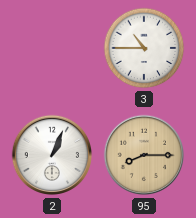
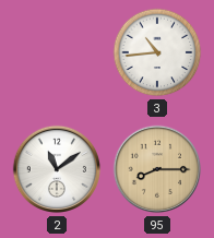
3: 10:45 -> 10:44
2: 1:04 -> 11:09
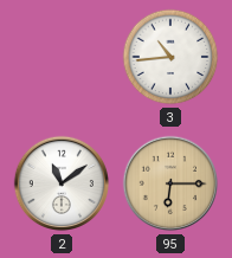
95: 8:15 -> 6:15
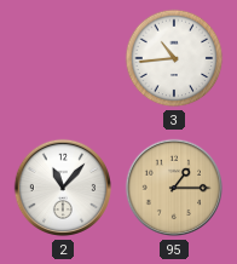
2: 11:09 -> 11:07
95: 6:15 -> 1:15
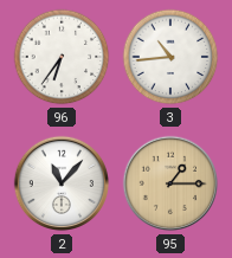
96: none -> 6:36
